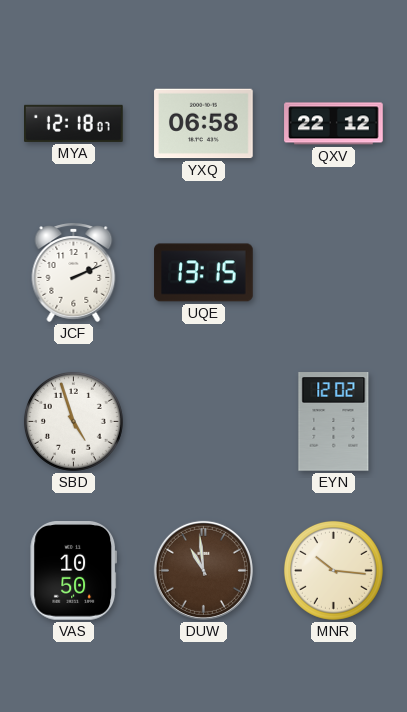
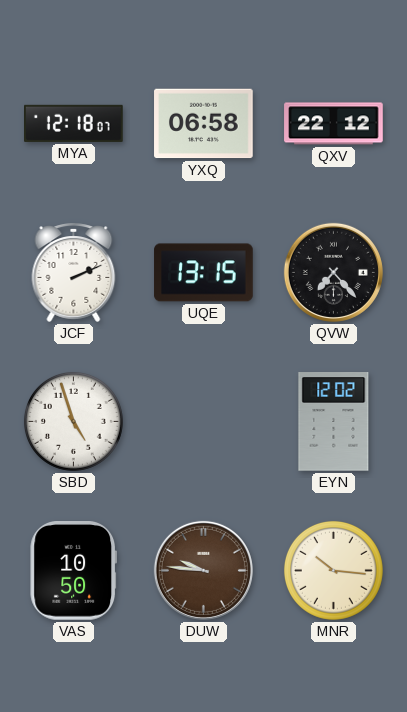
QVW: none -> 7:23
DUW: 10:59 -> 9:46
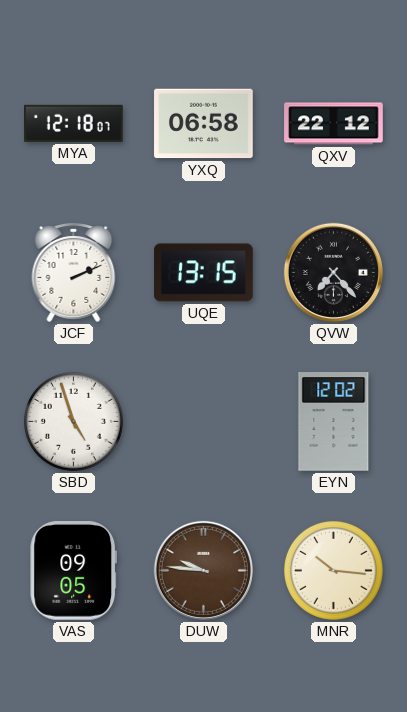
VAS: 10:50 -> 09:05
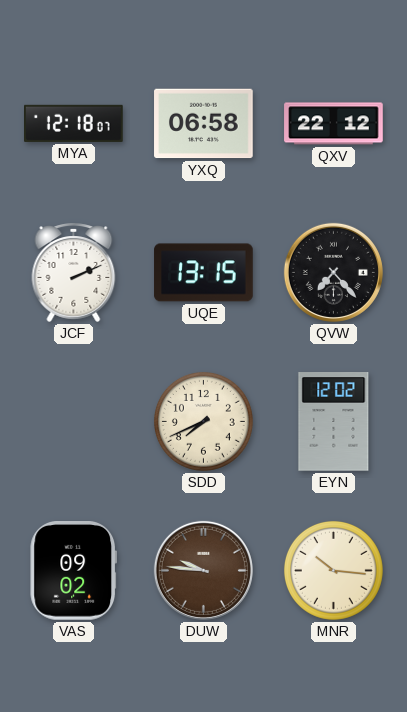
SBD: 4:57 -> none
SDD: none -> 7:41
VAS: 09:05 -> 09:02
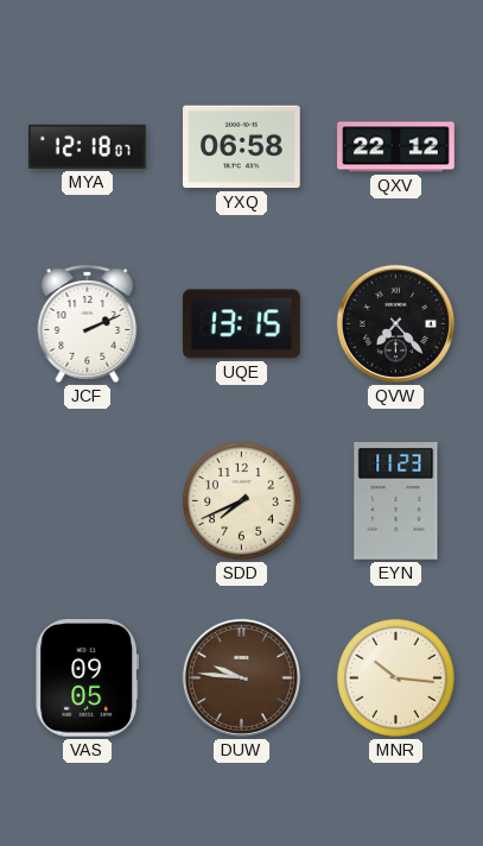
EYN: 12:02 -> 11:23
VAS: 09:02 -> 09:05
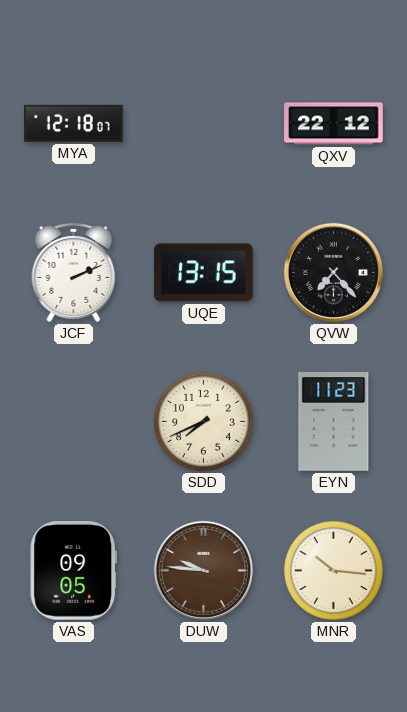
YXQ: 06:58 -> none
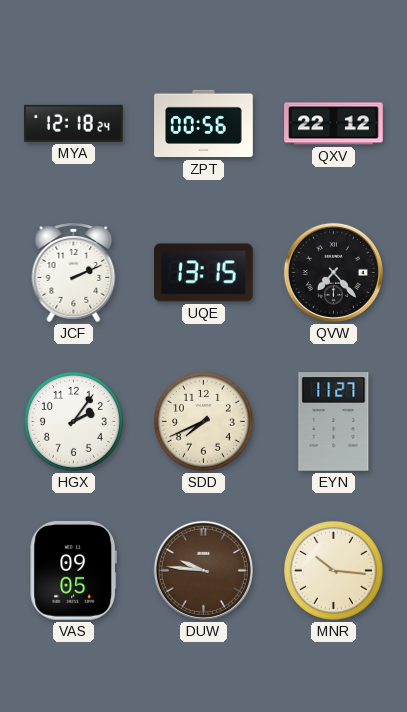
MYA: 12:18:07 -> 12:18:24
ZPT: none -> 00:56
HGX: none -> 2:06
EYN: 11:23 -> 11:27
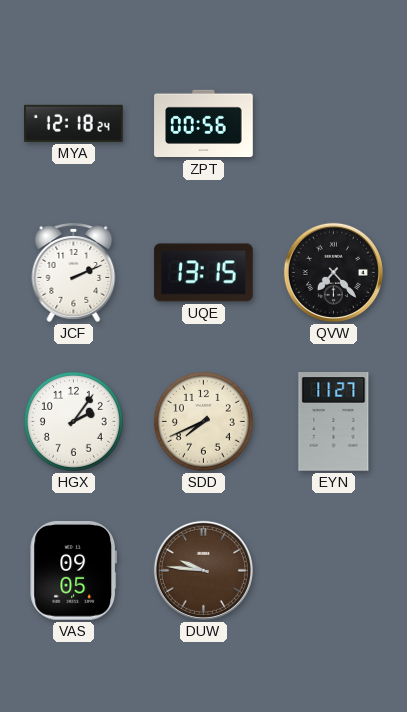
QXV: 22:12 -> none
MNR: 10:16 -> none
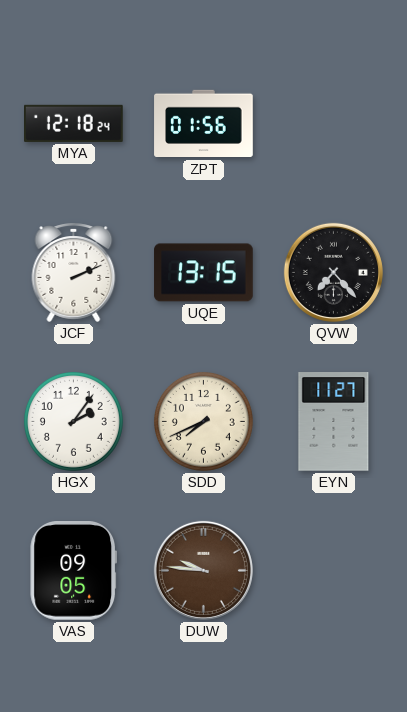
ZPT: 00:56 -> 01:56
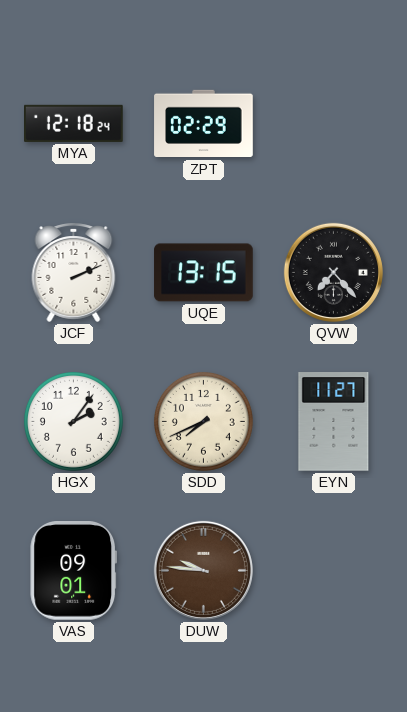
ZPT: 01:56 -> 02:29
VAS: 09:05 -> 09:01
